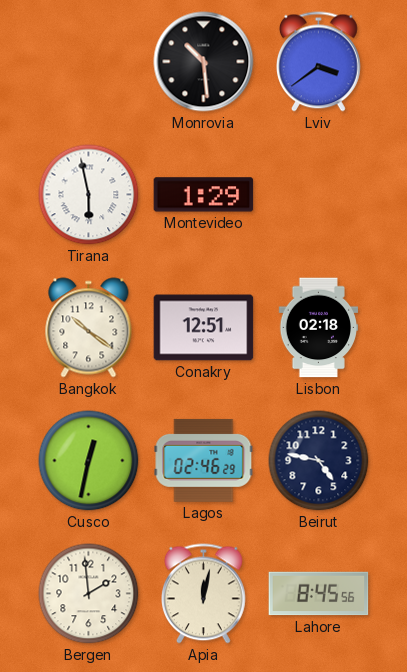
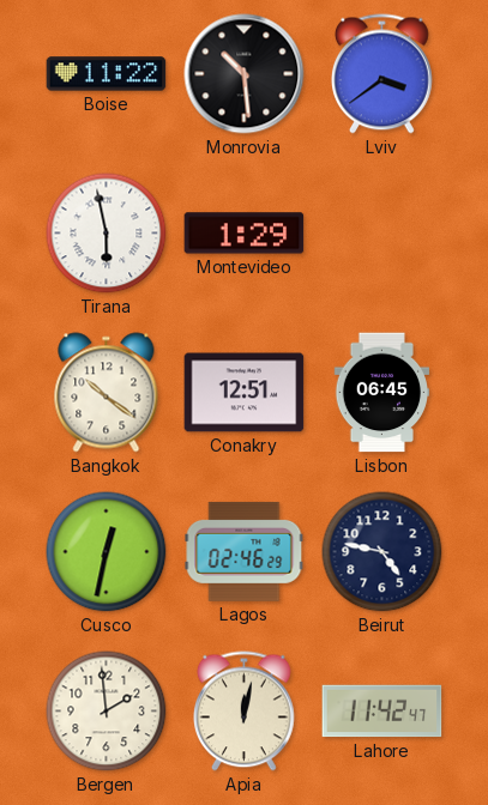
Boise: none -> 11:22
Lisbon: 02:18 -> 06:45
Lahore: 8:45 -> 11:42
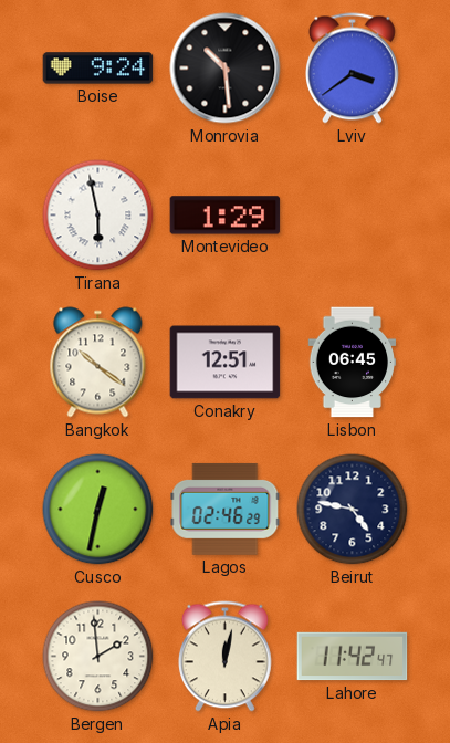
Boise: 11:22 -> 9:24
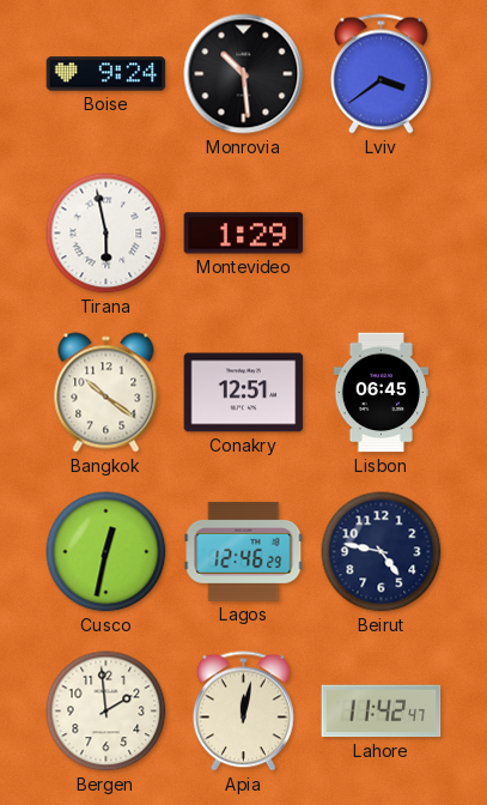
Lagos: 02:46 -> 12:46
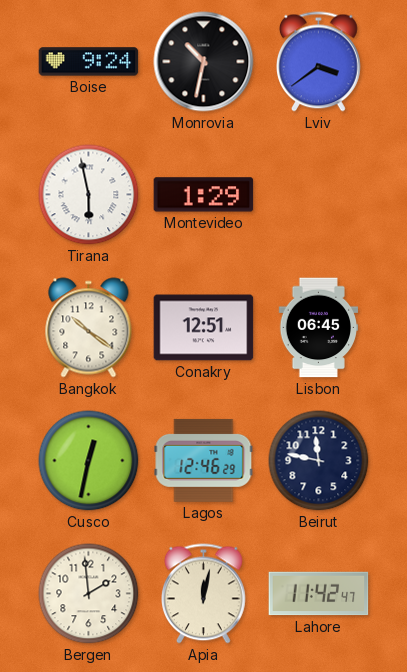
Monrovia: 10:29 -> 10:32
Beirut: 4:47 -> 11:47
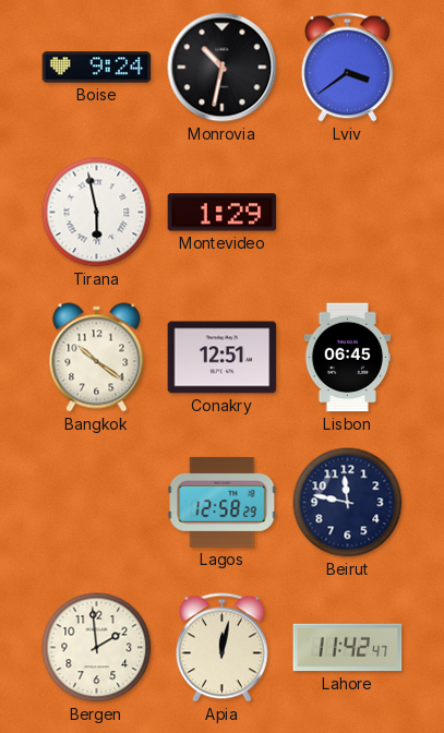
Cusco: 12:32 -> none
Lagos: 12:46 -> 12:58
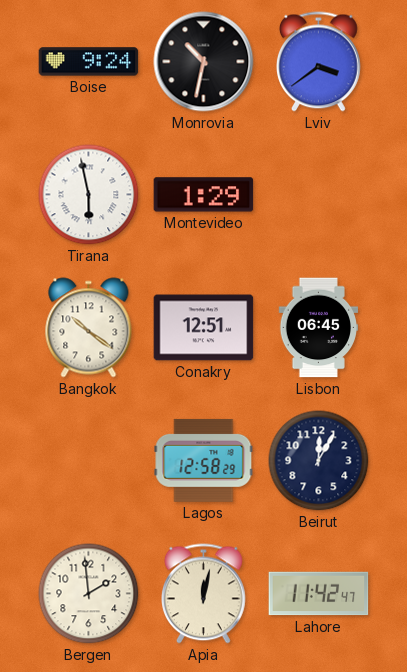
Beirut: 11:47 -> 12:05
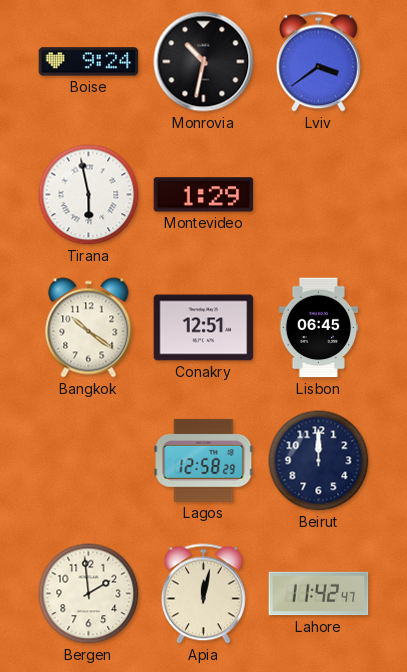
Beirut: 12:05 -> 12:00
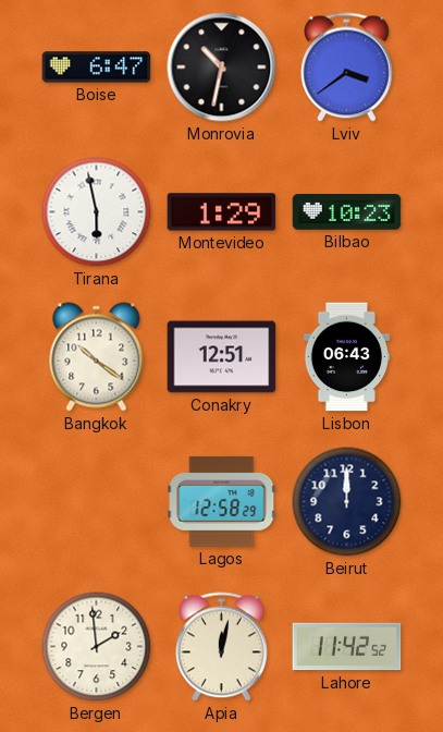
Boise: 9:24 -> 6:47
Bilbao: none -> 10:23
Lisbon: 06:45 -> 06:43
Lahore: 11:42:47 -> 11:42:52
